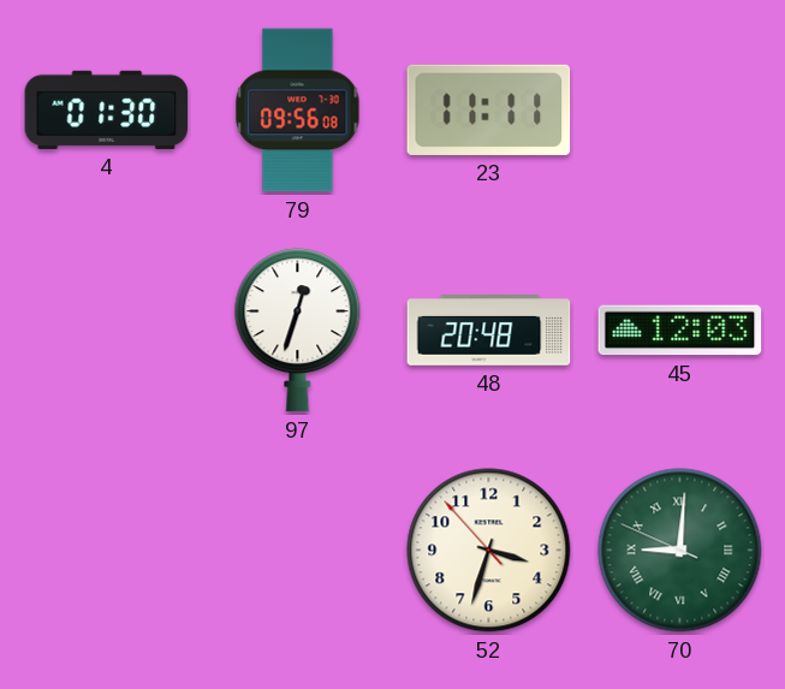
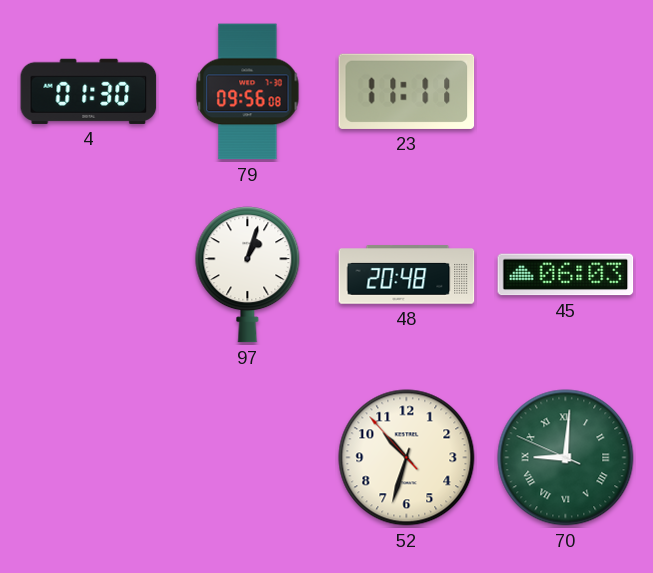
97: 12:33 -> 1:03
45: 12:03 -> 06:03
52: 3:32 -> 10:32
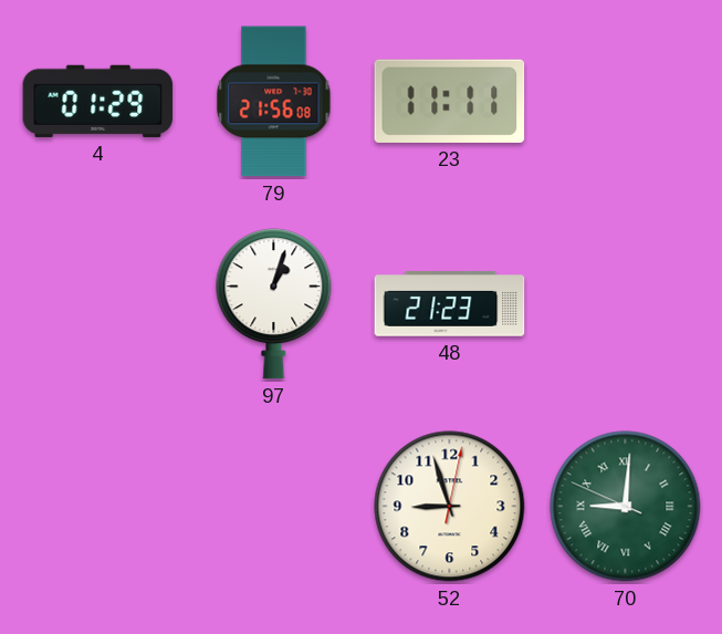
4: 01:30 -> 01:29
79: 09:56 -> 21:56
48: 20:48 -> 21:23
45: 06:03 -> none
52: 10:32 -> 8:57
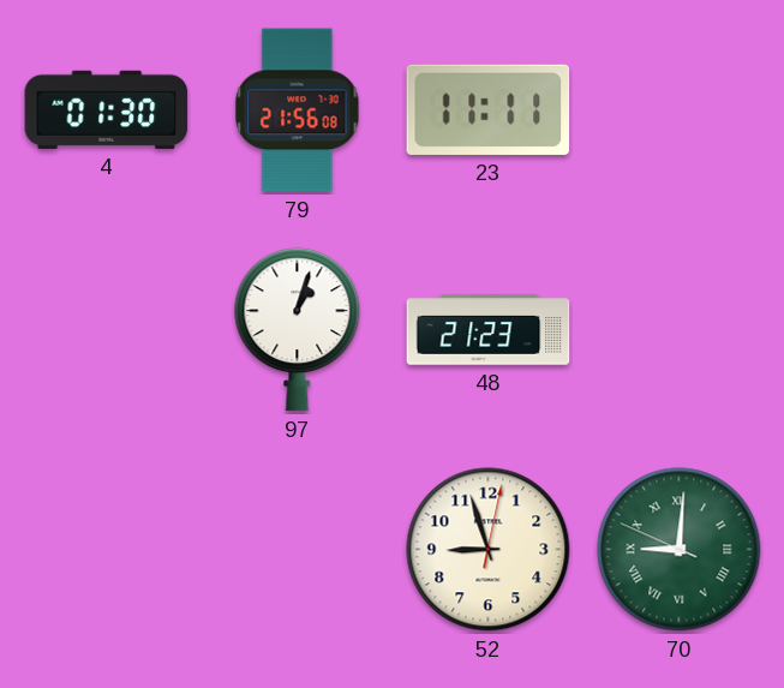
4: 01:29 -> 01:30
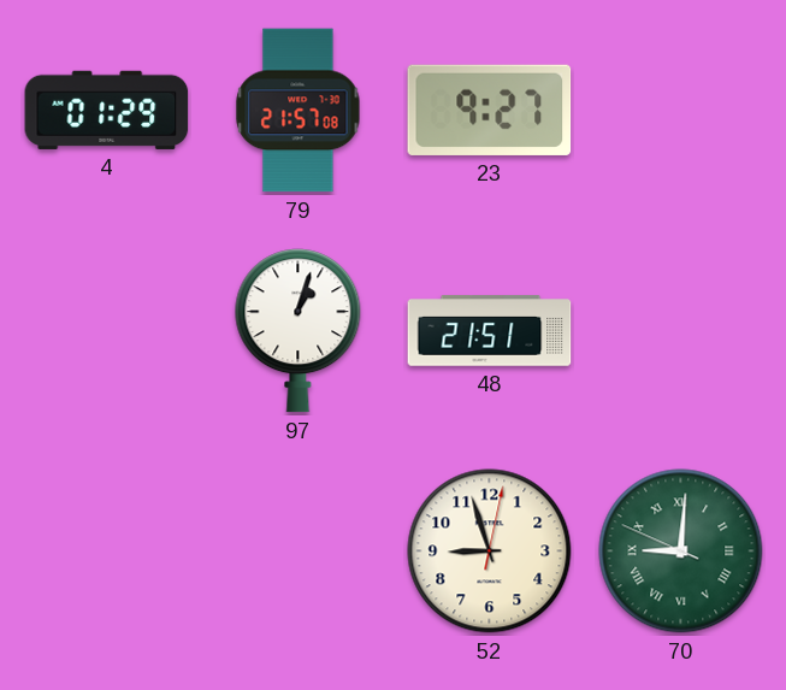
4: 01:30 -> 01:29
79: 21:56 -> 21:57
23: 11:11 -> 9:27
48: 21:23 -> 21:51
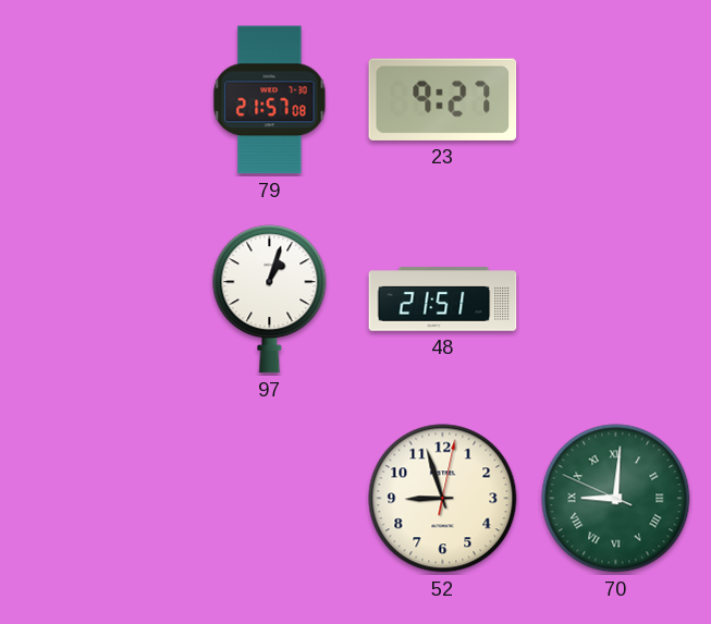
4: 01:29 -> none
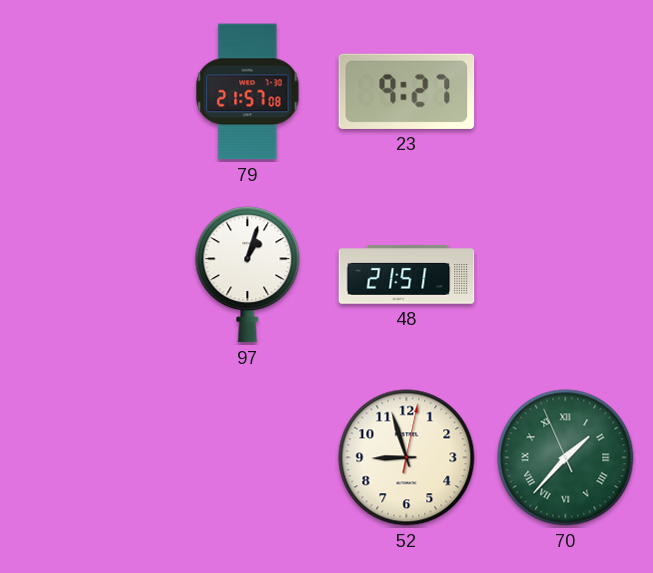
70: 9:00 -> 1:36
